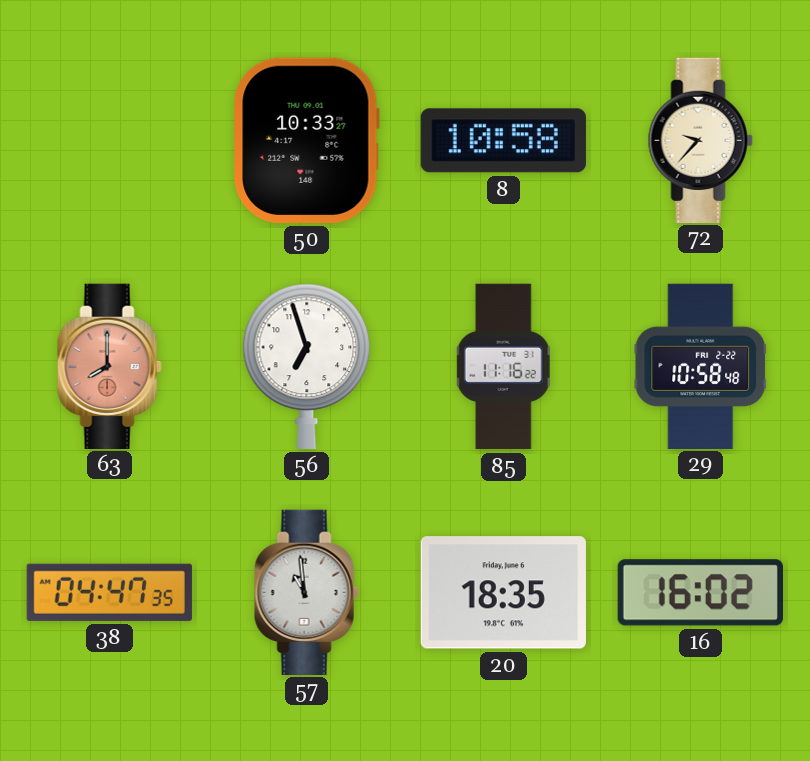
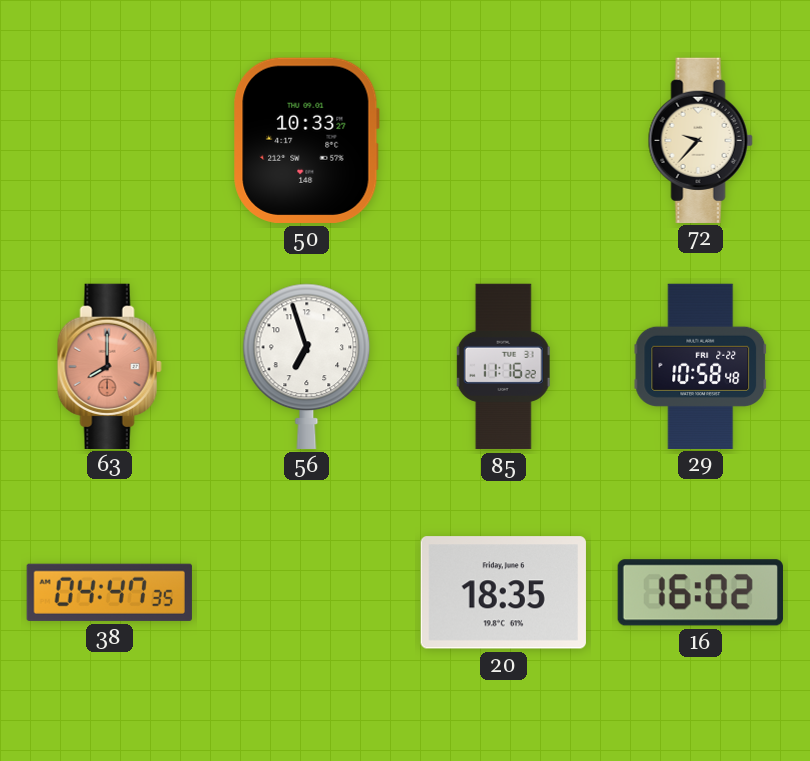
8: 10:58 -> none
57: 10:59 -> none
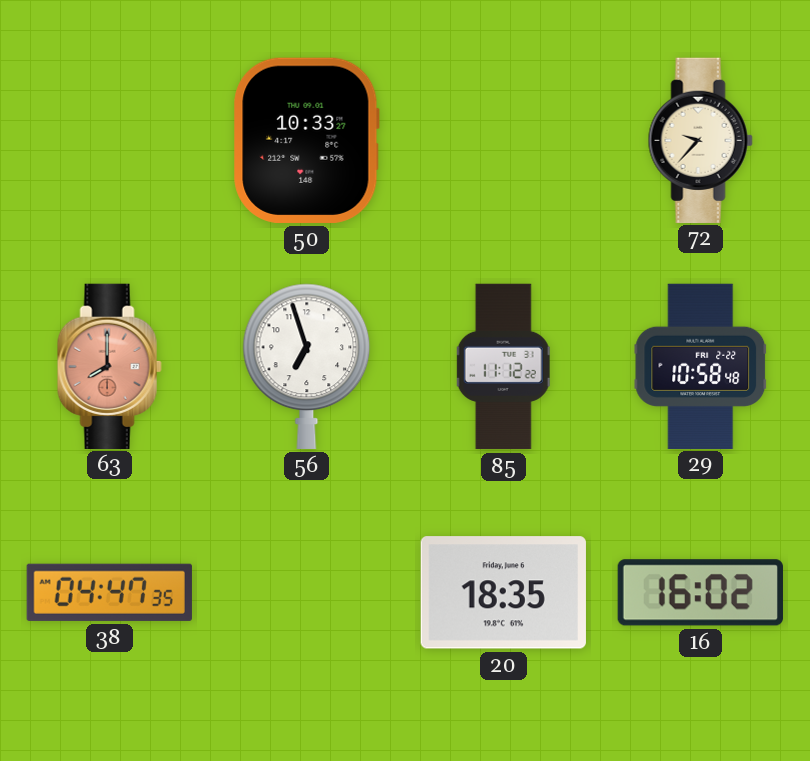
85: 11:16 -> 11:12
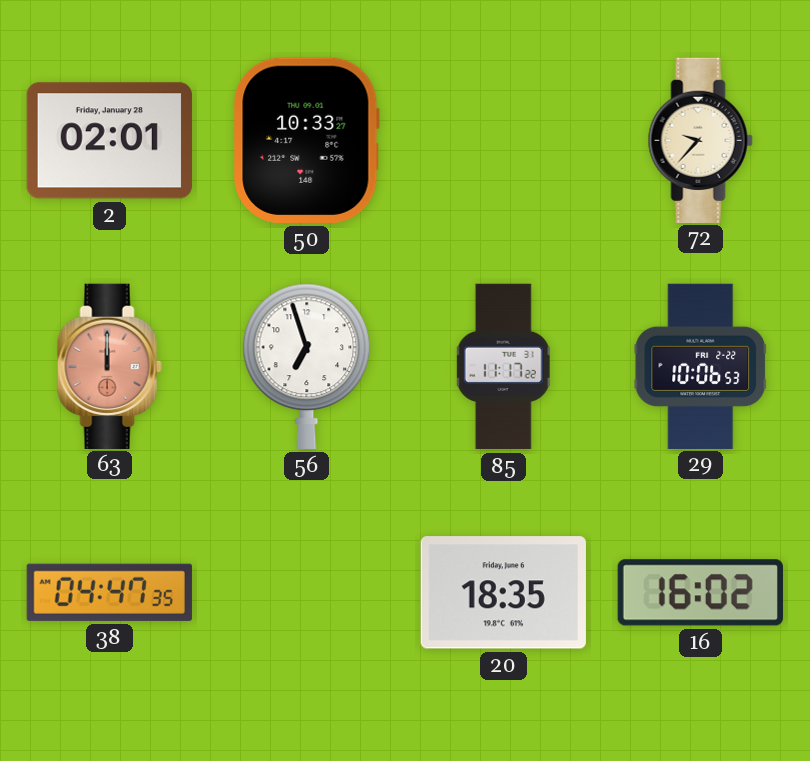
2: none -> 02:01
63: 8:00 -> 12:00
85: 11:12 -> 11:17
29: 10:58 -> 10:06
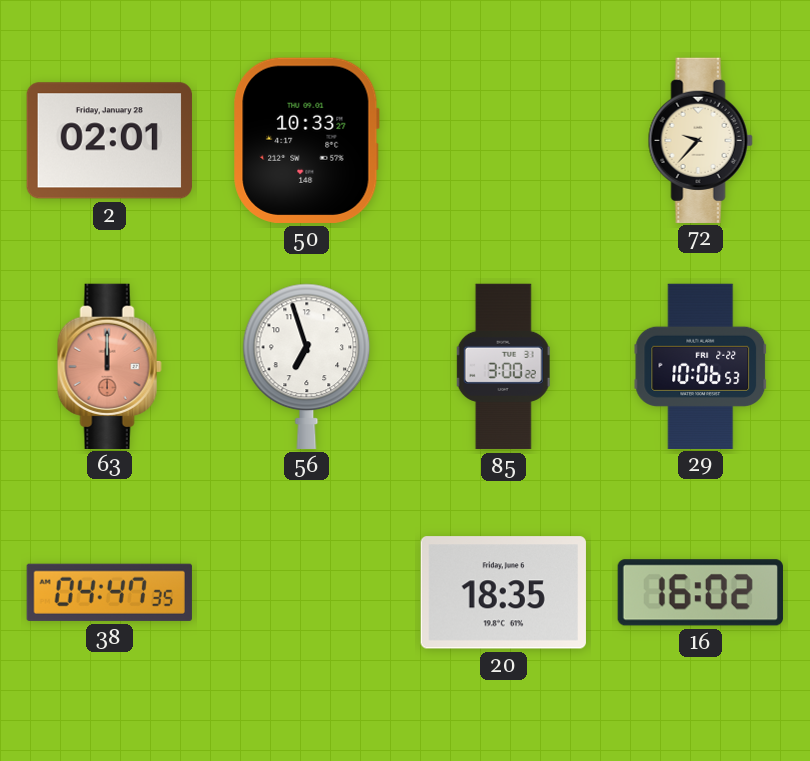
85: 11:17 -> 3:00
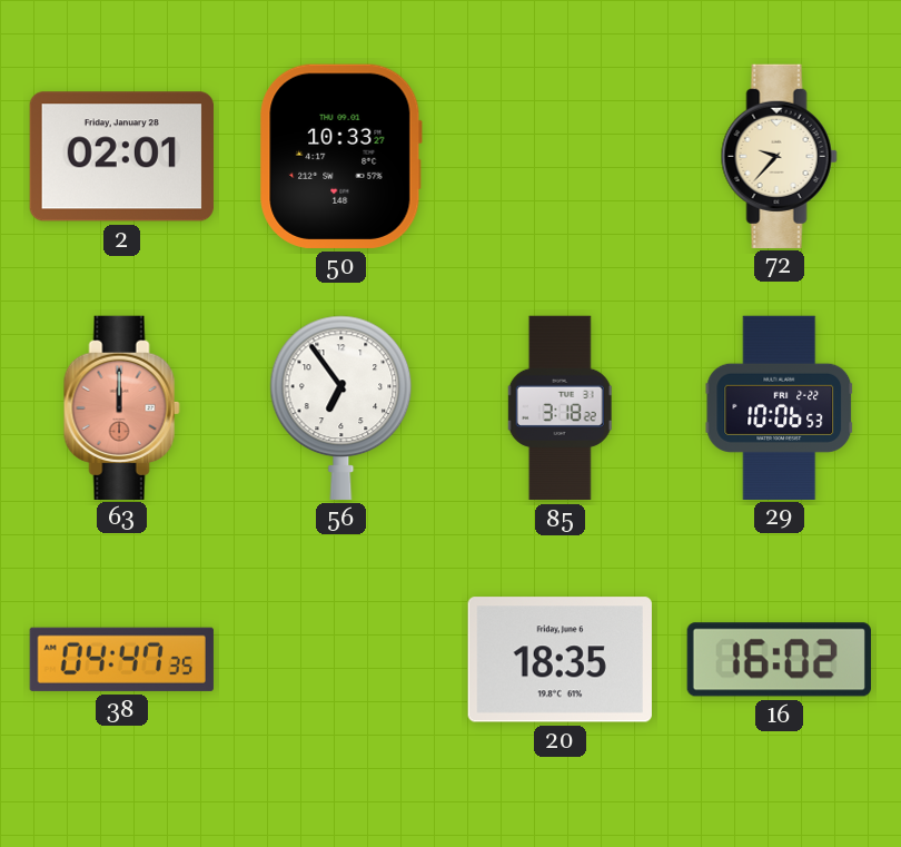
56: 6:57 -> 6:54
85: 3:00 -> 3:18
